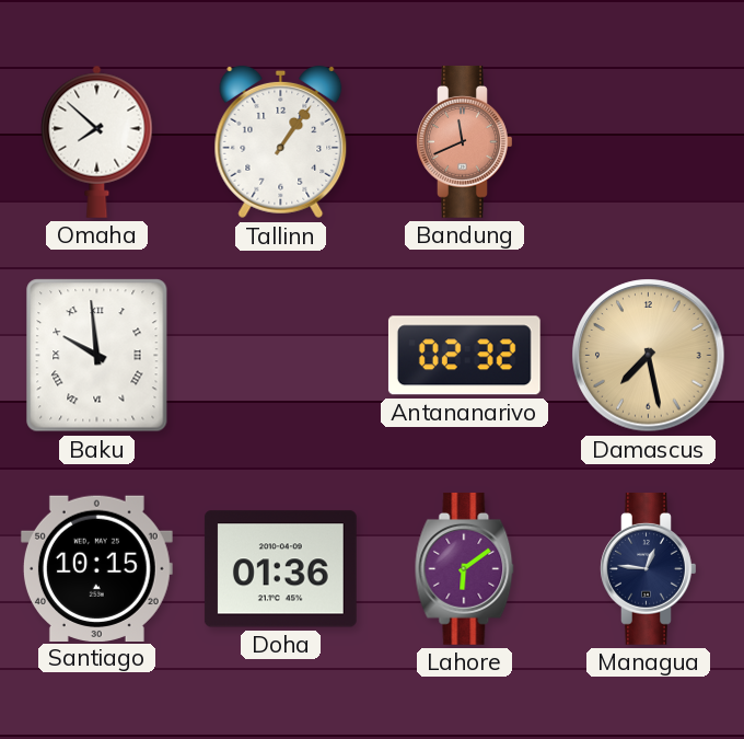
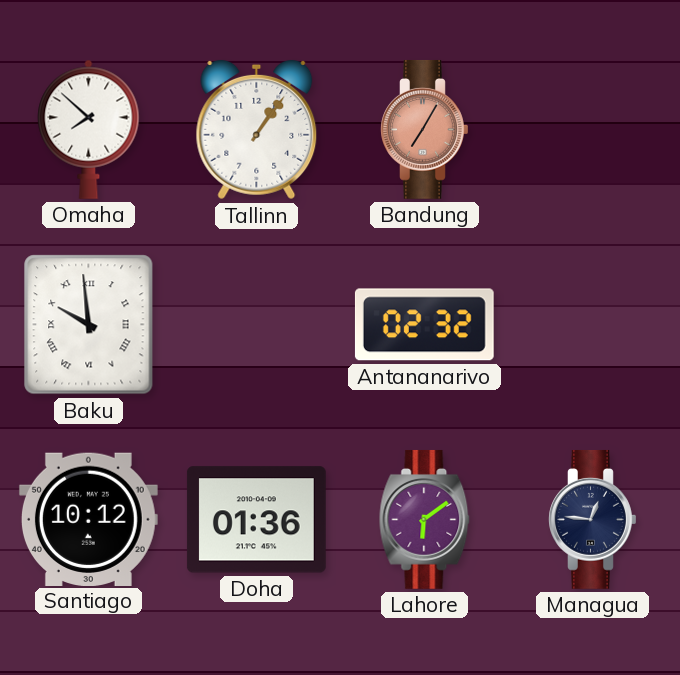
Bandung: 11:41 -> 7:05
Damascus: 7:28 -> none
Santiago: 10:15 -> 10:12
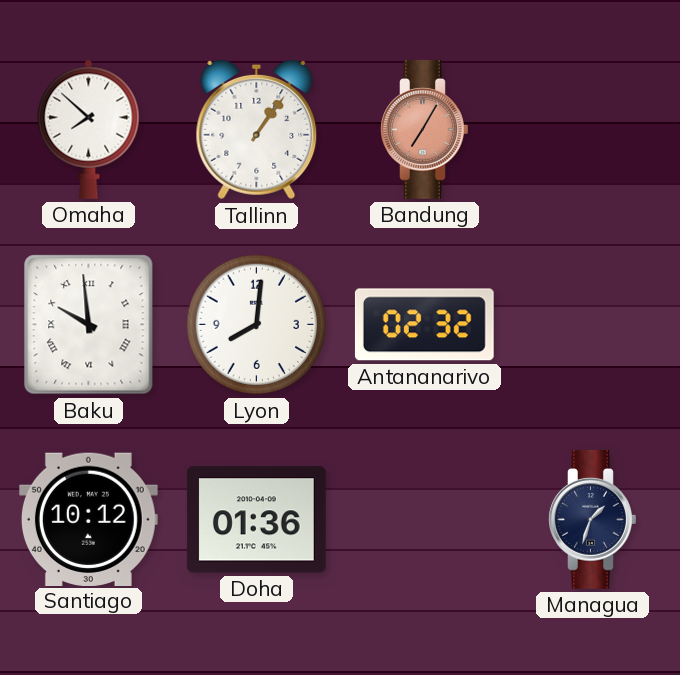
Lyon: none -> 8:01
Lahore: 6:09 -> none
Managua: 12:46 -> 1:33
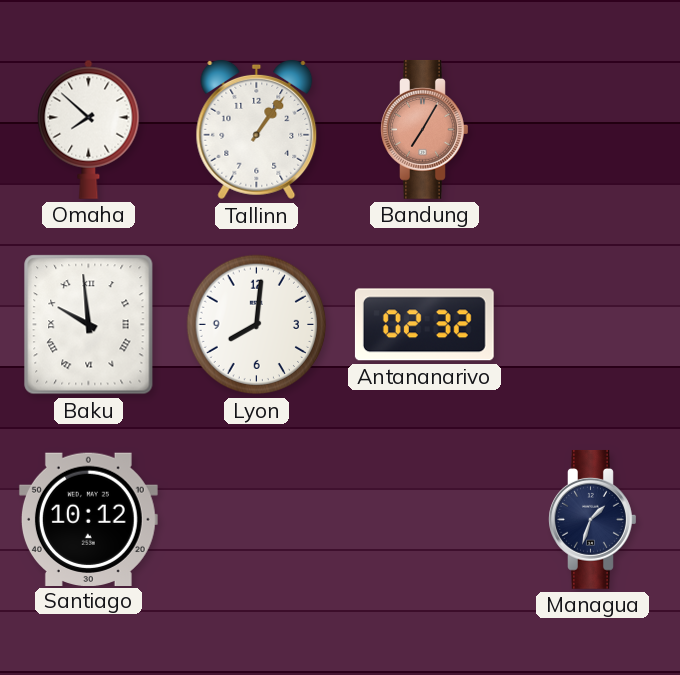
Doha: 01:36 -> none
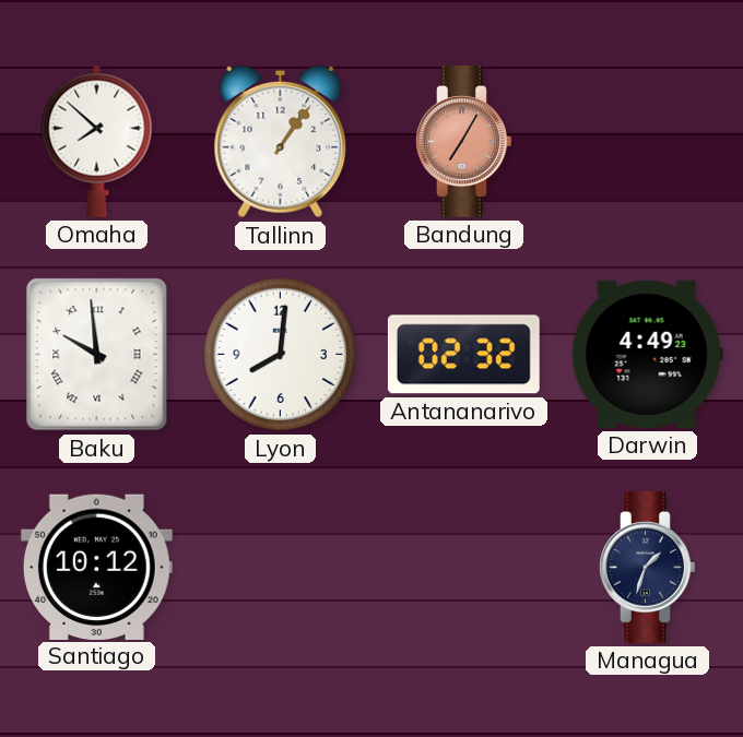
Darwin: none -> 4:49
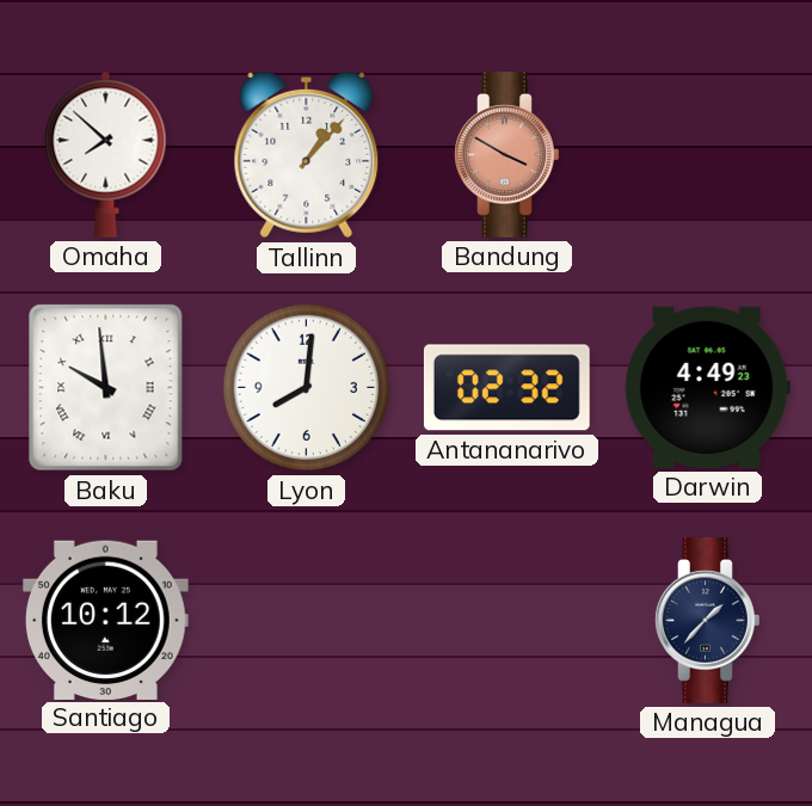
Tallinn: 1:06 -> 1:07
Bandung: 7:05 -> 3:50
Managua: 1:33 -> 1:37
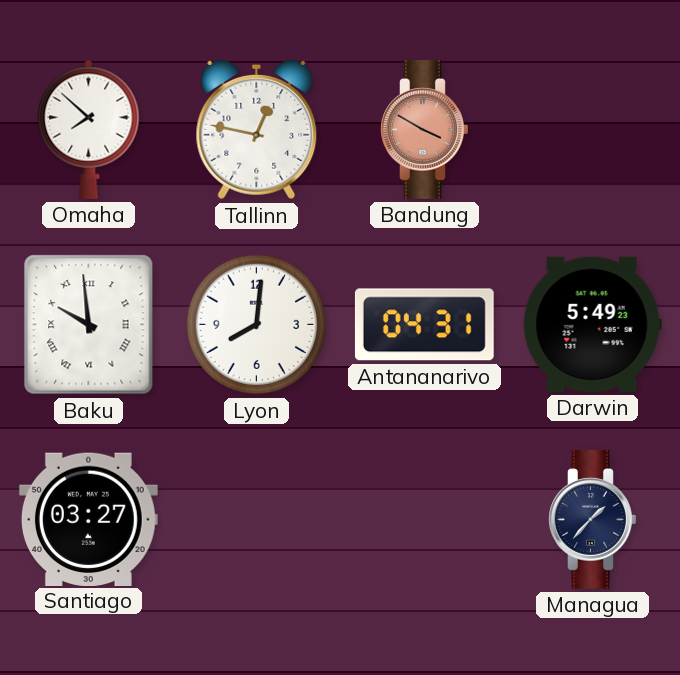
Tallinn: 1:07 -> 12:47
Antananarivo: 02:32 -> 04:31
Darwin: 4:49 -> 5:49
Santiago: 10:12 -> 03:27
